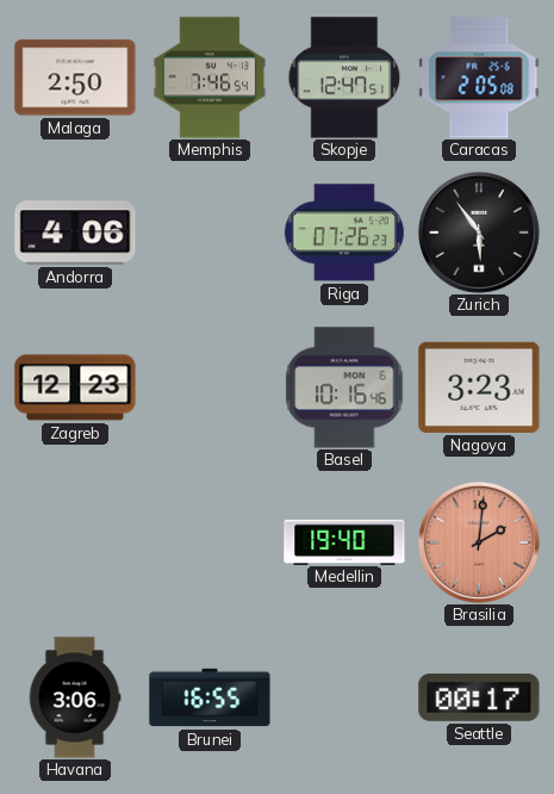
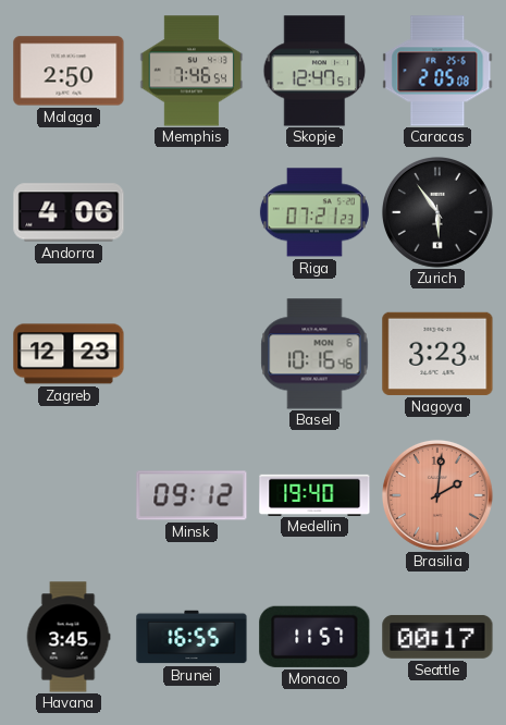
Riga: 07:26 -> 07:21
Minsk: none -> 09:12
Havana: 3:06 -> 3:45
Monaco: none -> 11:57
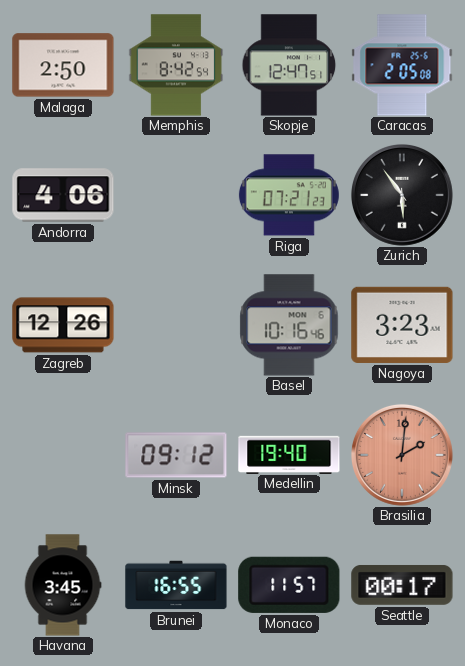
Memphis: 7:46 -> 8:42
Zagreb: 12:23 -> 12:26
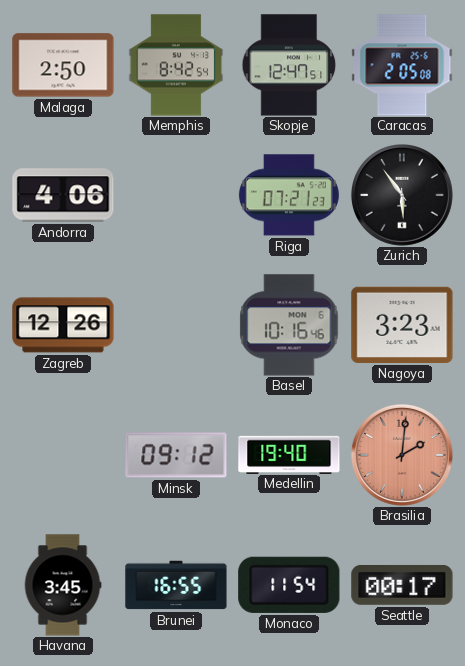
Monaco: 11:57 -> 11:54
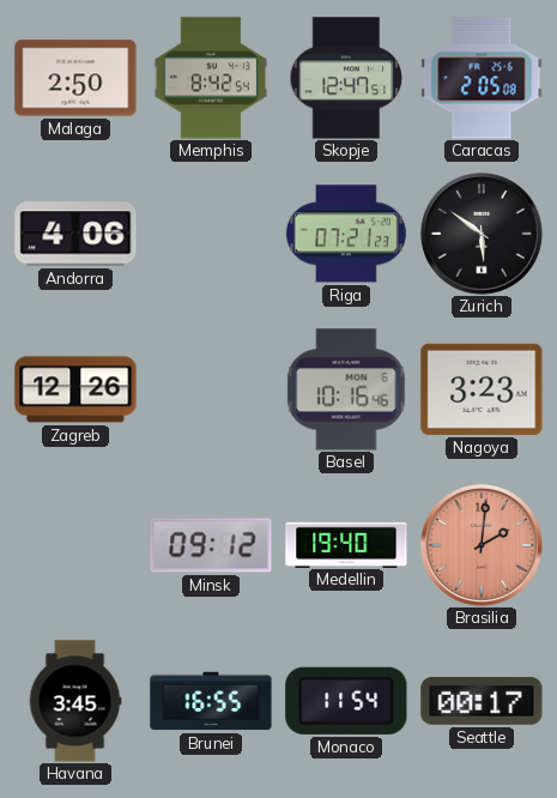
Zurich: 5:54 -> 5:51
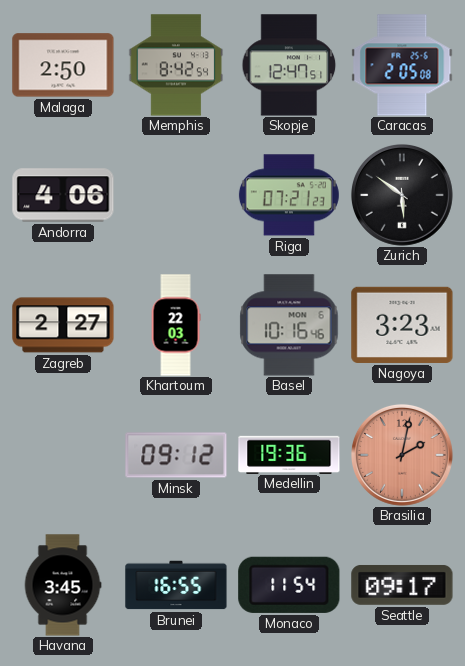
Zagreb: 12:26 -> 2:27
Khartoum: none -> 22:03
Medellin: 19:40 -> 19:36
Brasilia: 2:01 -> 2:02
Seattle: 00:17 -> 09:17
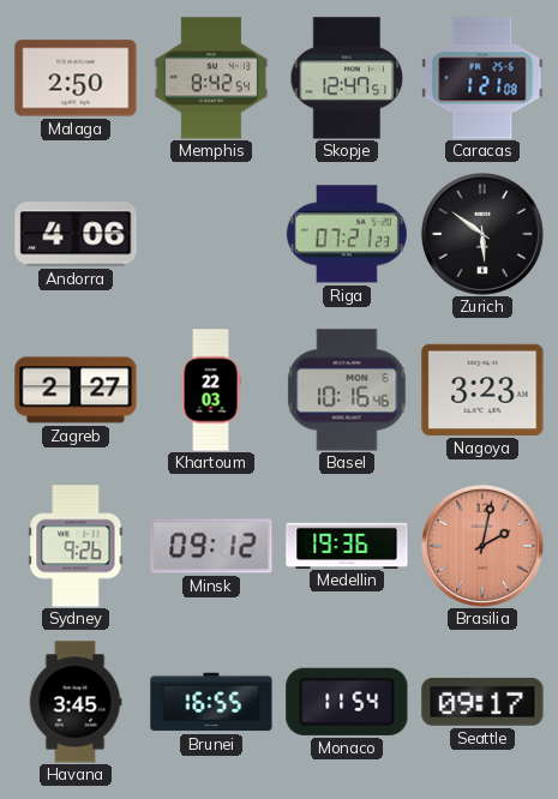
Caracas: 2:05 -> 1:21
Sydney: none -> 9:26
